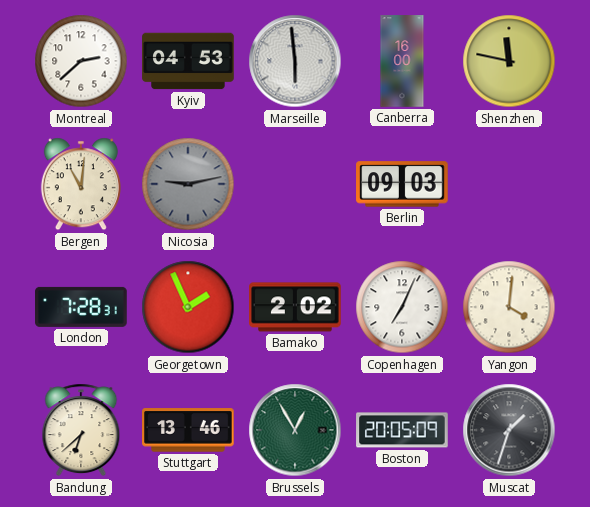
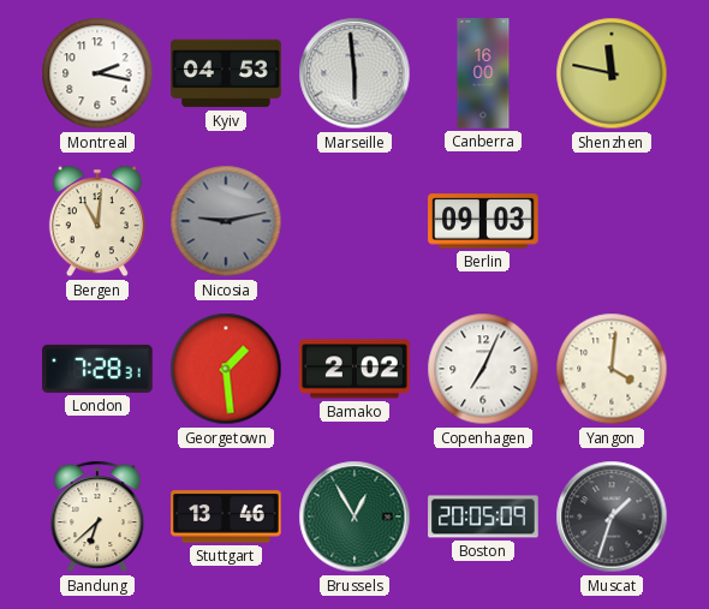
Montreal: 2:38 -> 2:17
Georgetown: 1:56 -> 1:29
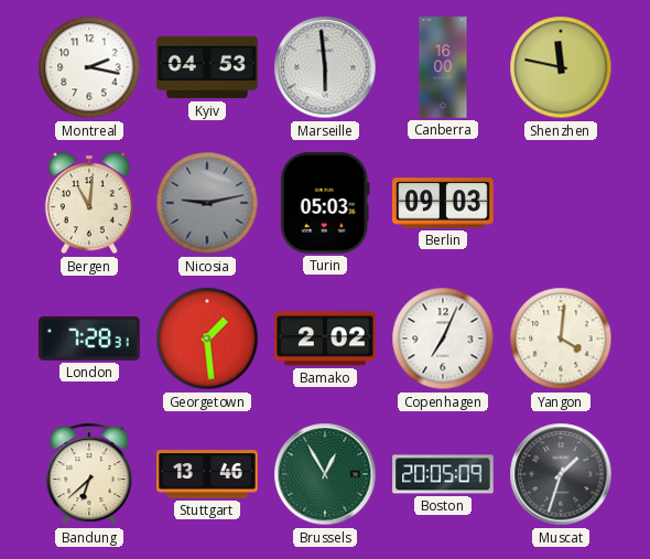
Turin: none -> 05:03
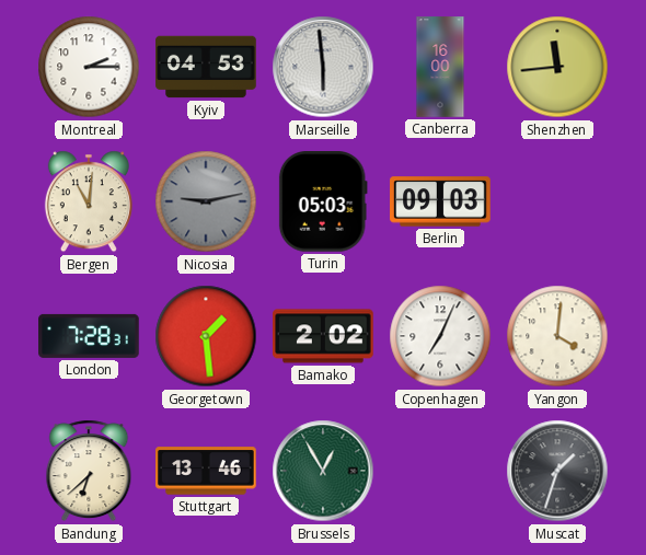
Montreal: 2:17 -> 2:15
Shenzhen: 11:47 -> 11:44
Boston: 20:05 -> none
